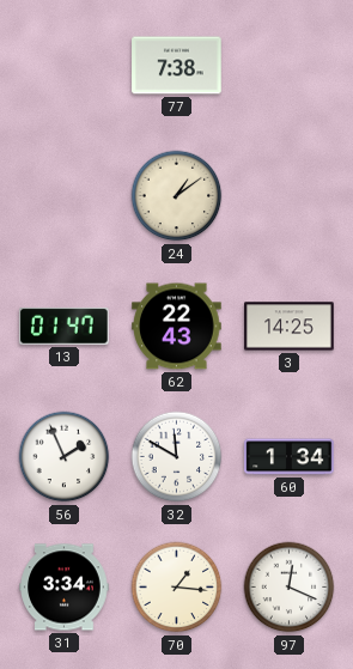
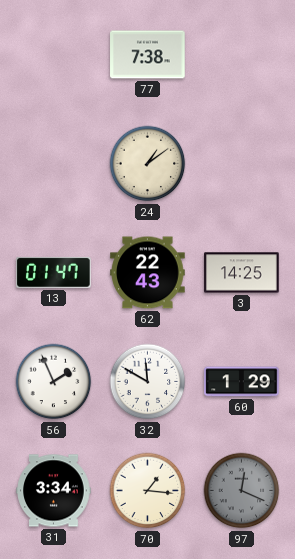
60: 1:34 -> 1:29
97 dial: white -> grey
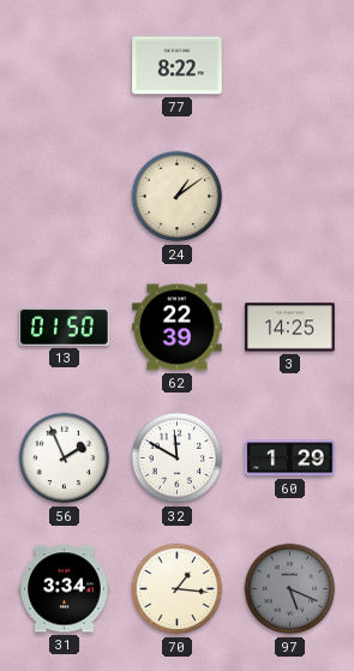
77: 7:38 -> 8:22
13: 01:47 -> 01:50
62: 22:43 -> 22:39
97: 12:19 -> 5:19
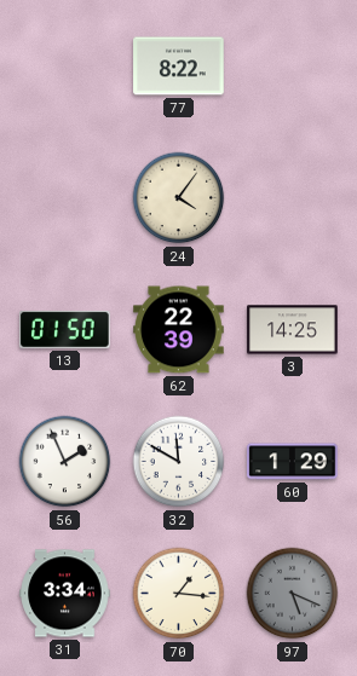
24: 1:09 -> 4:06
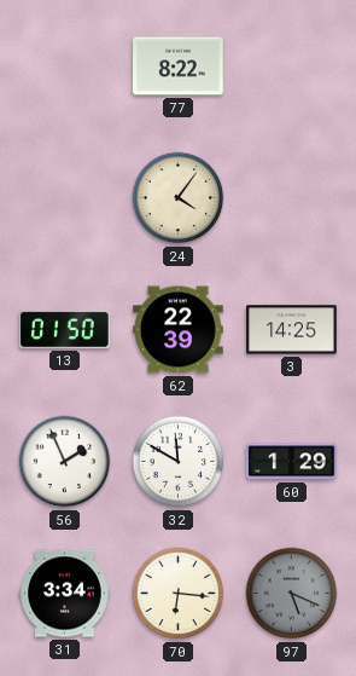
70: 1:16 -> 6:16
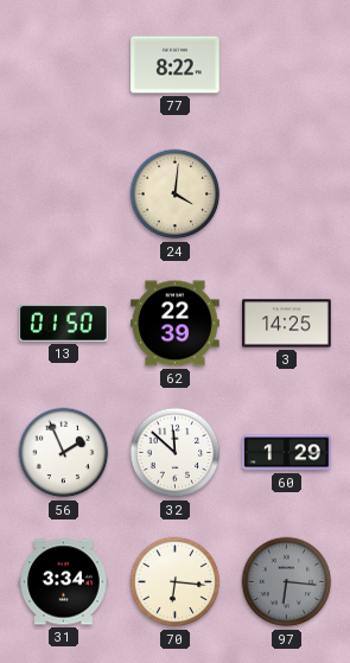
24: 4:06 -> 4:01
32: 11:50 -> 11:52
97: 5:19 -> 6:16
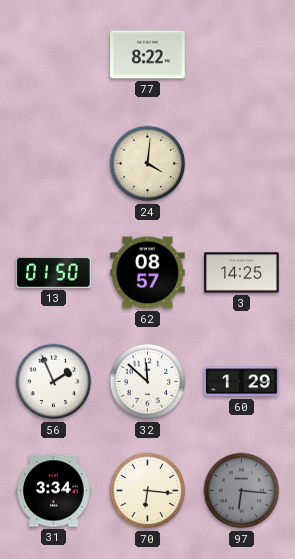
62: 22:39 -> 08:57
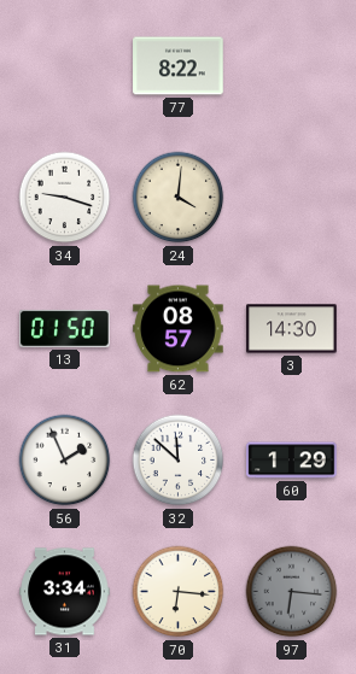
34: none -> 9:18
3: 14:25 -> 14:30
